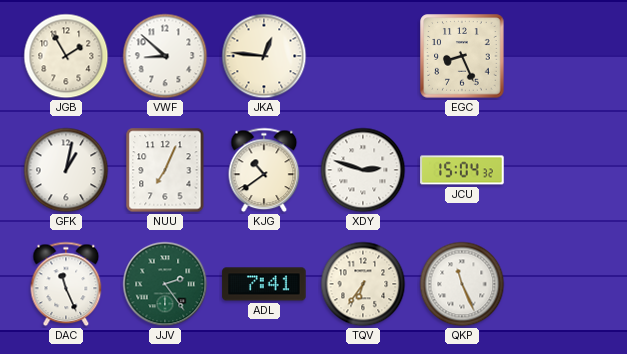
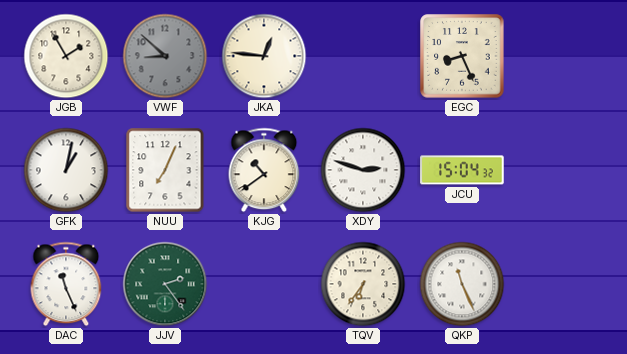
VWF dial: white -> grey
ADL: 7:41 -> none
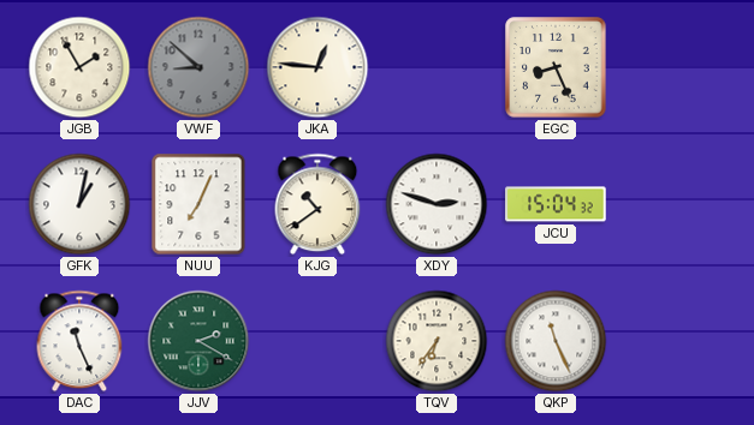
JJV: 2:24 -> 2:20
